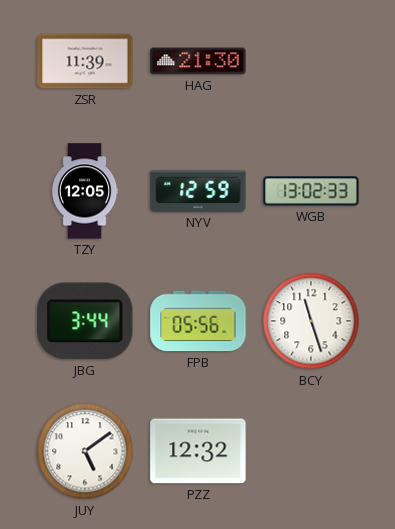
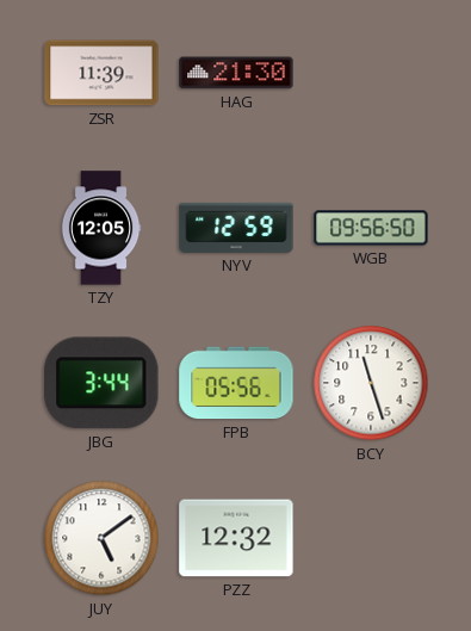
WGB: 13:02 -> 09:56
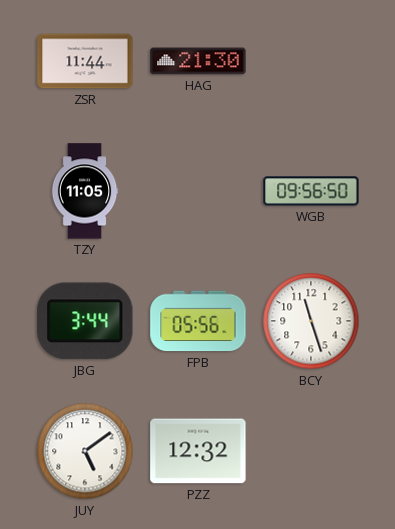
ZSR: 11:39 -> 11:44
TZY: 12:05 -> 11:05
NYV: 12:59 -> none
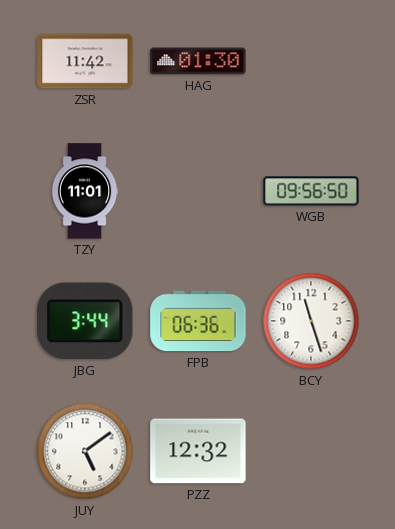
ZSR: 11:44 -> 11:42
HAG: 21:30 -> 01:30
TZY: 11:05 -> 11:01
FPB: 05:56 -> 06:36
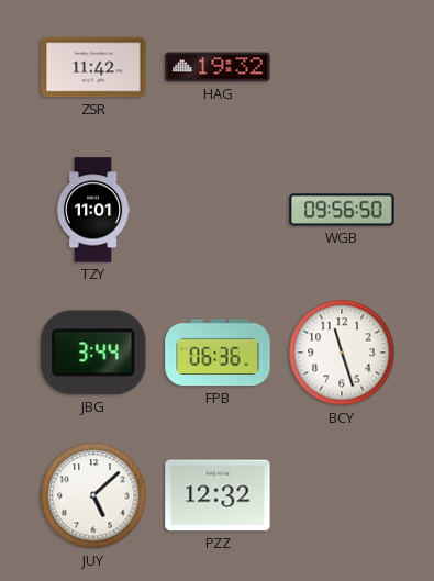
HAG: 01:30 -> 19:32
JUY: 5:09 -> 5:08
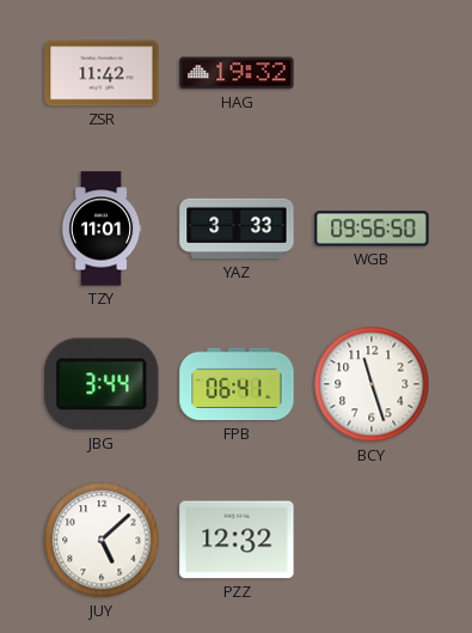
YAZ: none -> 3:33
FPB: 06:36 -> 06:41
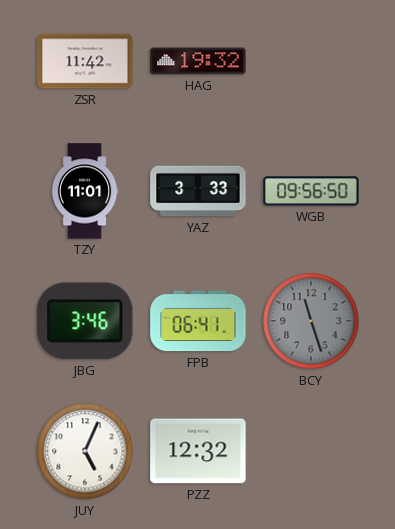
JBG: 3:44 -> 3:46
BCY dial: white -> grey
JUY: 5:08 -> 5:04
